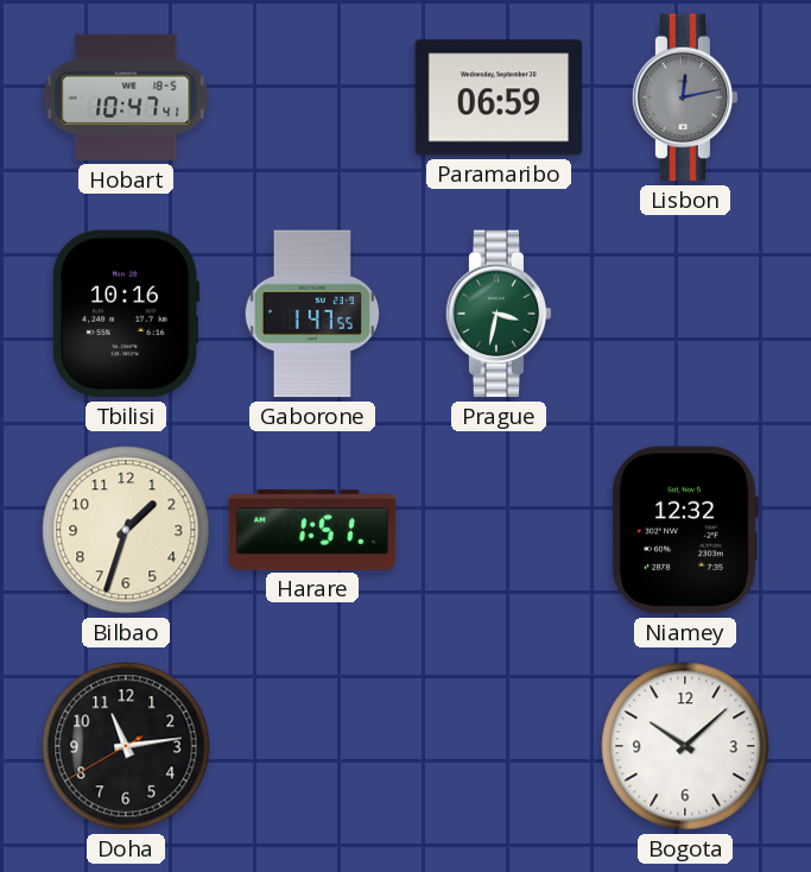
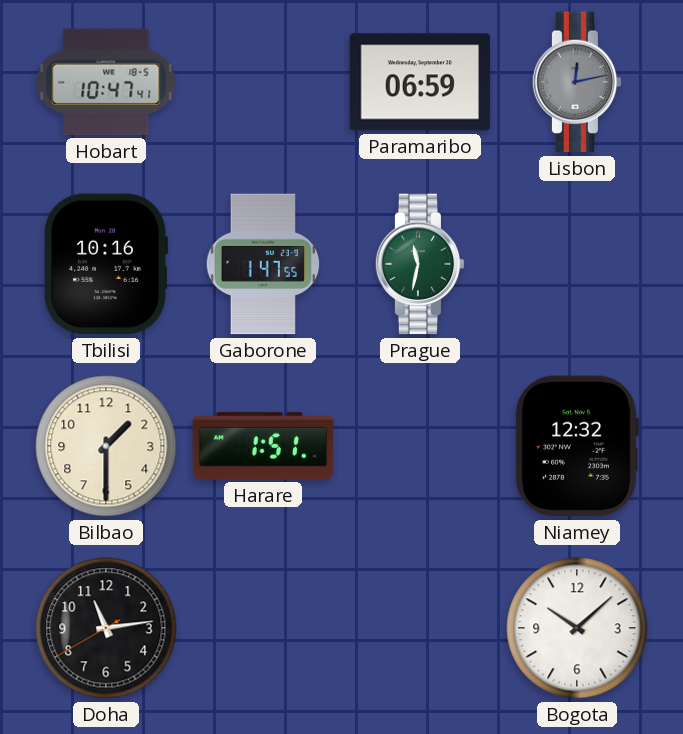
Prague: 3:32 -> 11:32
Bilbao: 1:33 -> 1:30
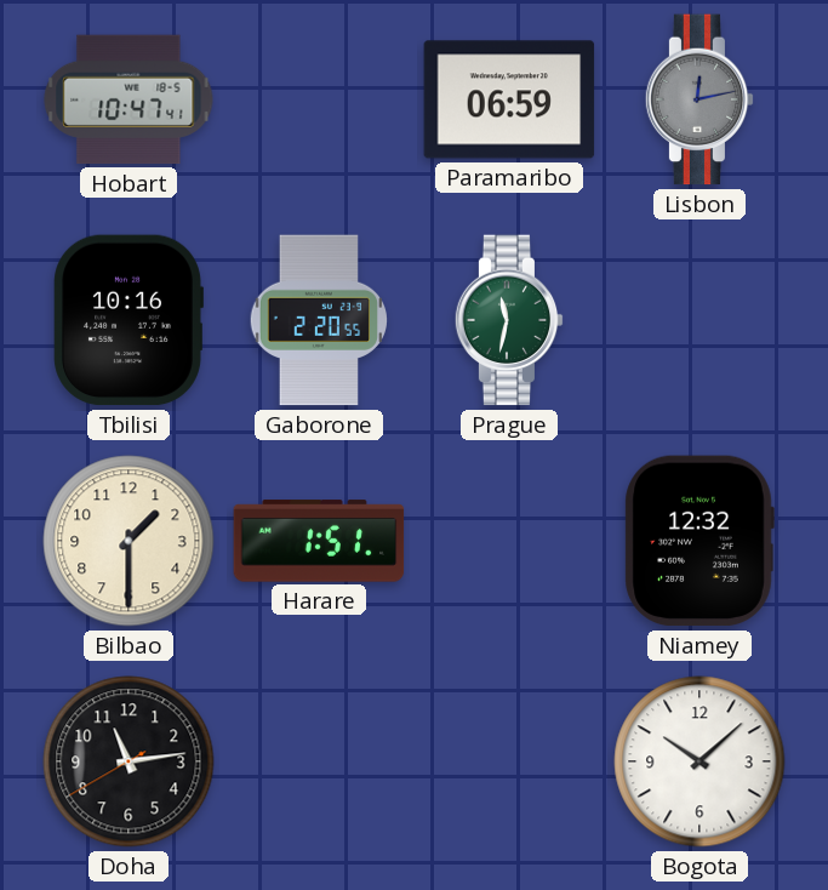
Gaborone: 1:47 -> 2:20
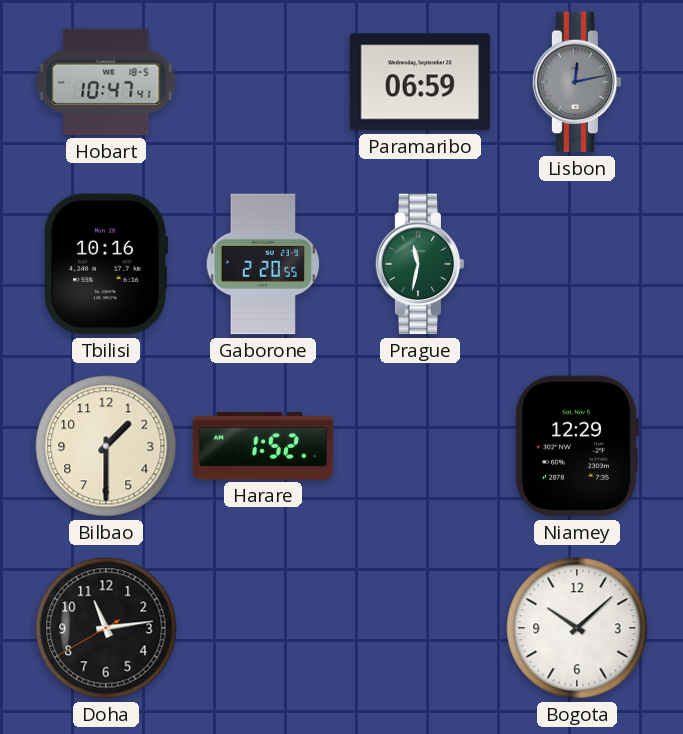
Harare: 1:51 -> 1:52
Niamey: 12:32 -> 12:29
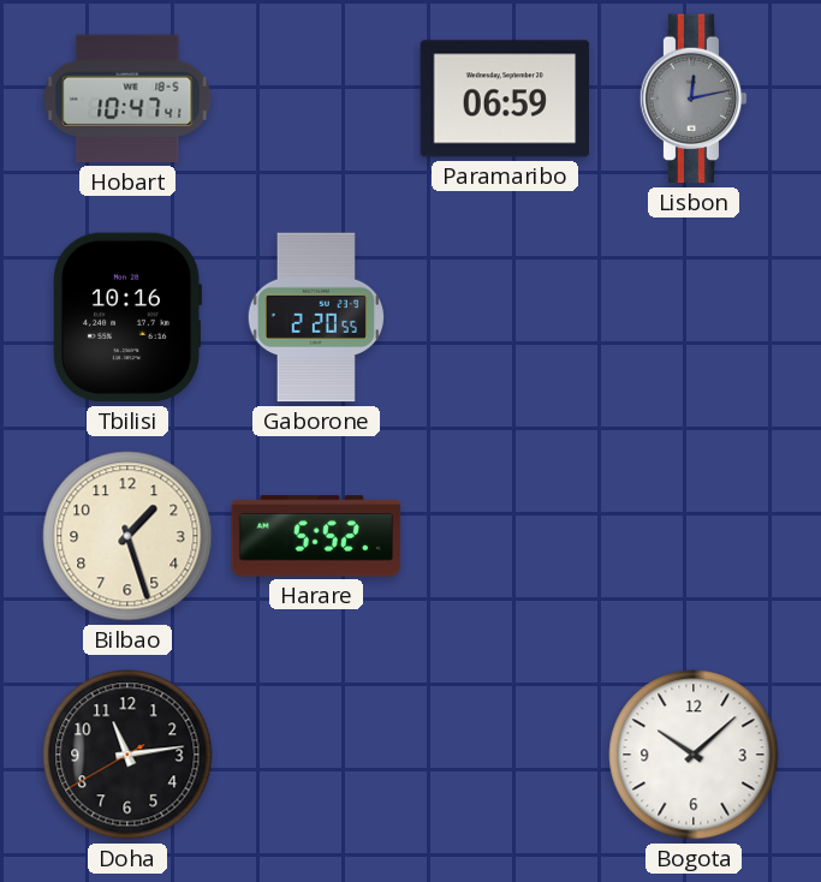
Prague: 11:32 -> none
Bilbao: 1:30 -> 1:27
Harare: 1:52 -> 5:52
Niamey: 12:29 -> none
